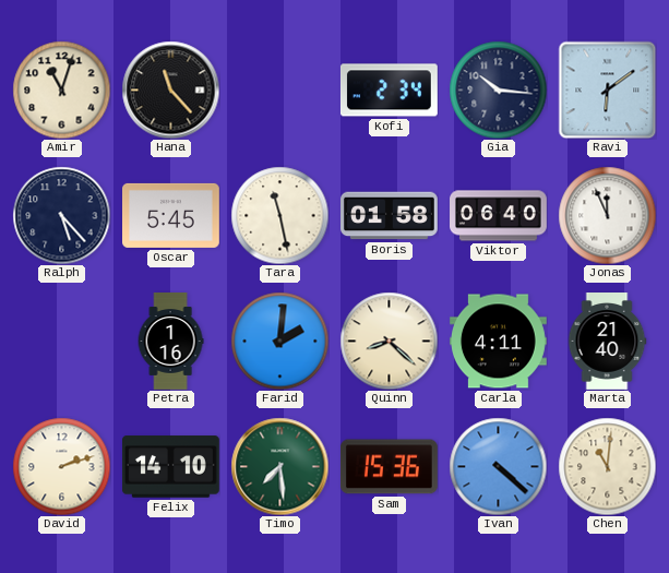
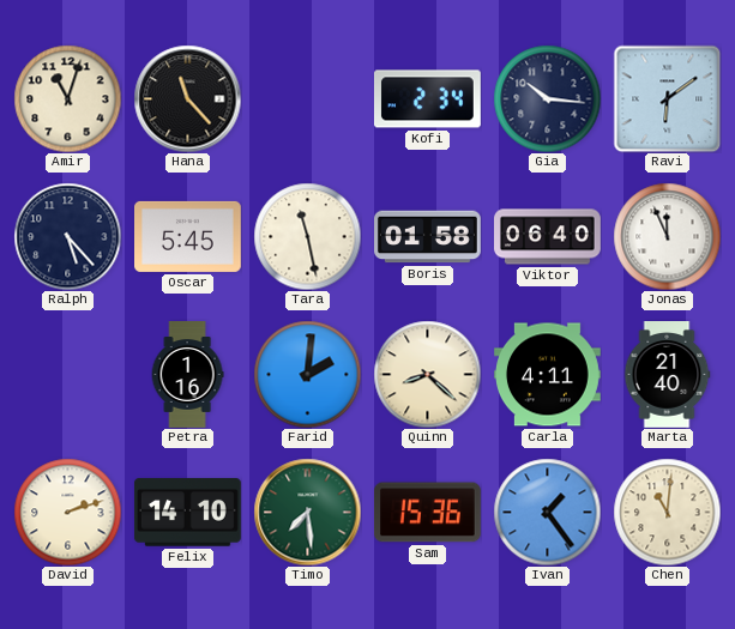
Ivan: 4:22 -> 1:24
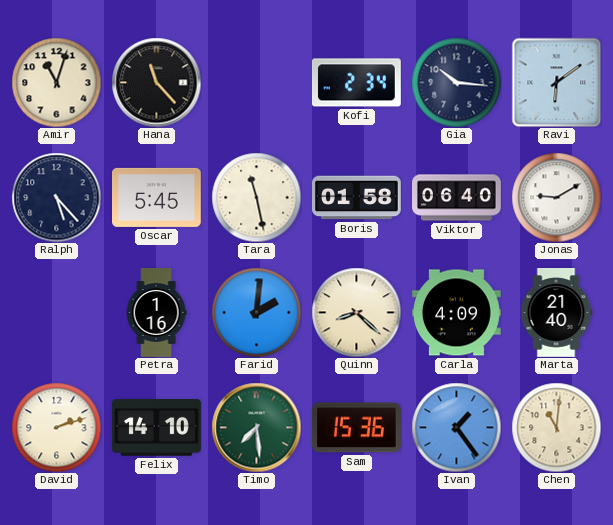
Jonas: 11:56 -> 9:10
Carla: 4:11 -> 4:09
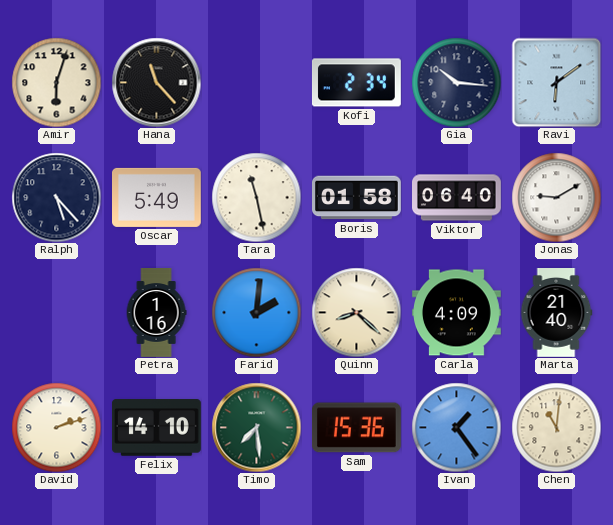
Amir: 11:03 -> 6:03
Oscar: 5:45 -> 5:49
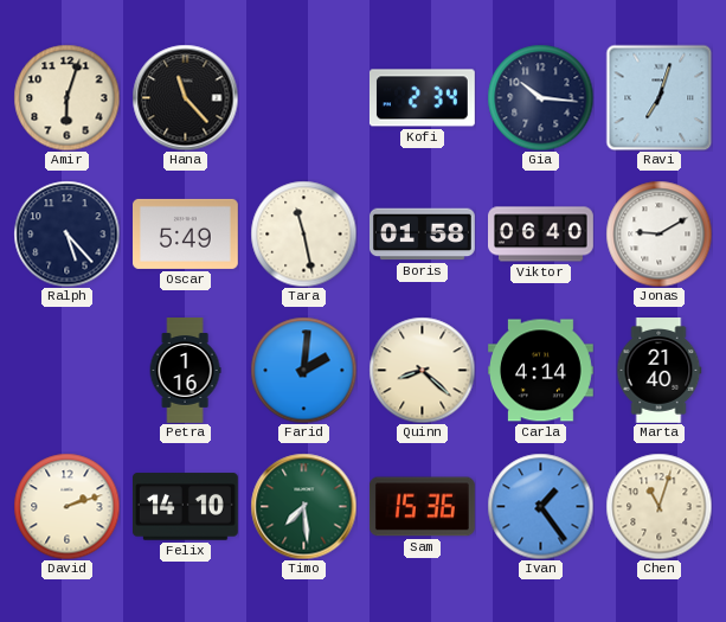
Ravi: 6:09 -> 7:03
Carla: 4:09 -> 4:14
Chen: 11:01 -> 11:03
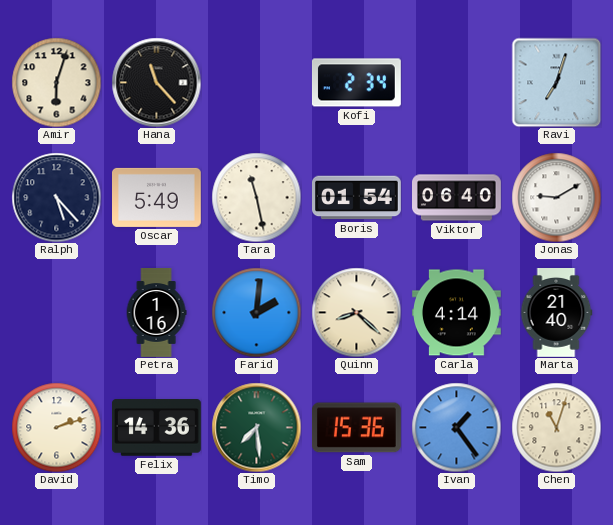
Gia: 10:16 -> none
Boris: 01:58 -> 01:54
Felix: 14:10 -> 14:36
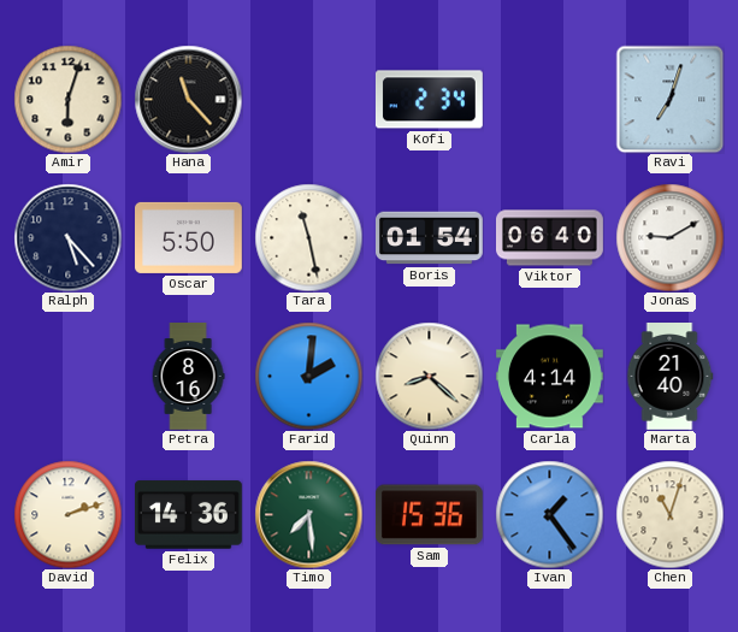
Oscar: 5:49 -> 5:50
Petra: 1:16 -> 8:16
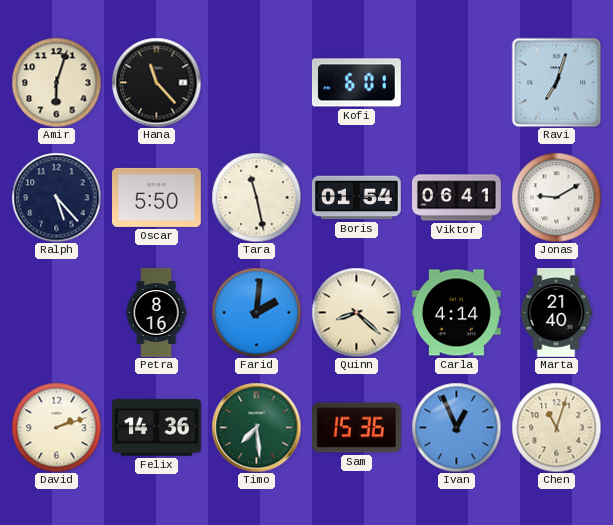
Kofi: 2:34 -> 6:01
Viktor: 06:40 -> 06:41
Ivan: 1:24 -> 12:56
